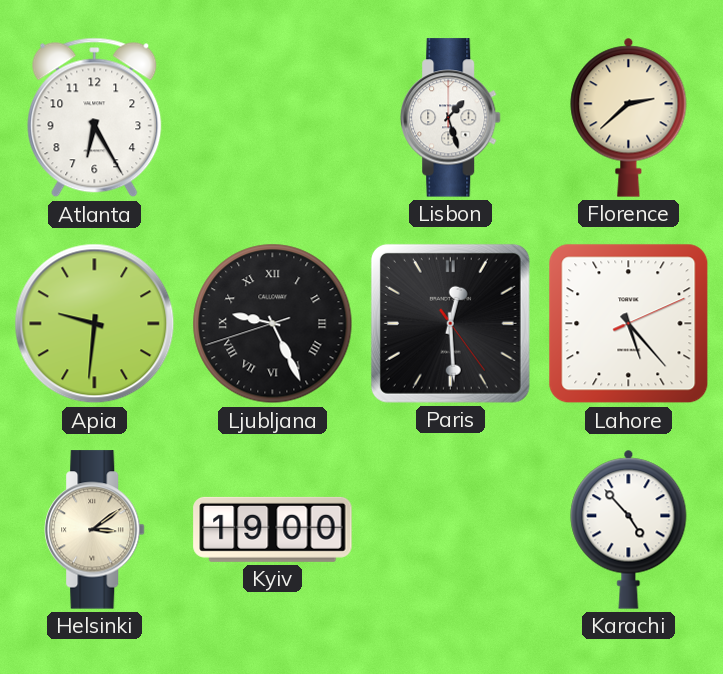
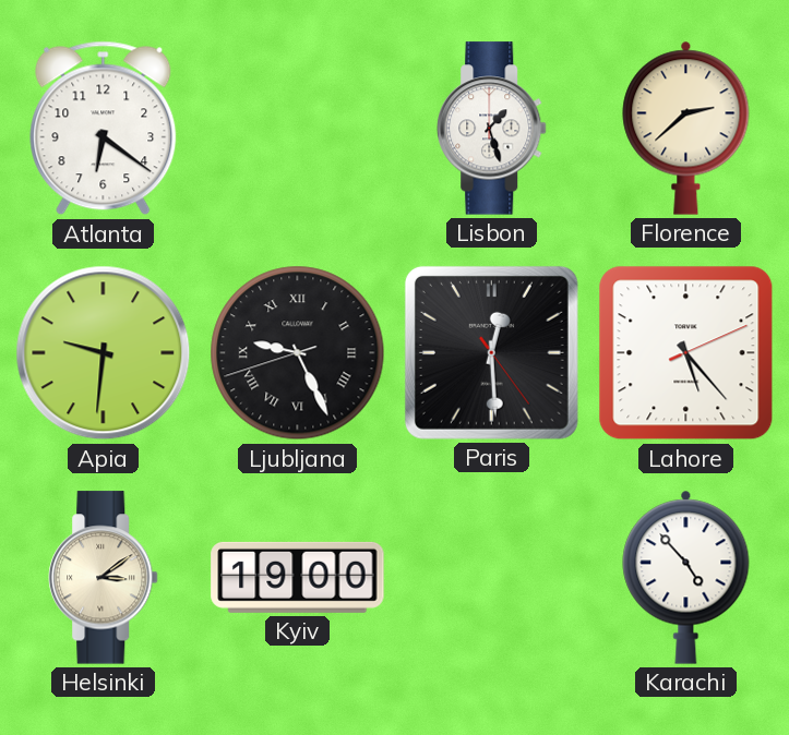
Atlanta: 6:25 -> 6:21
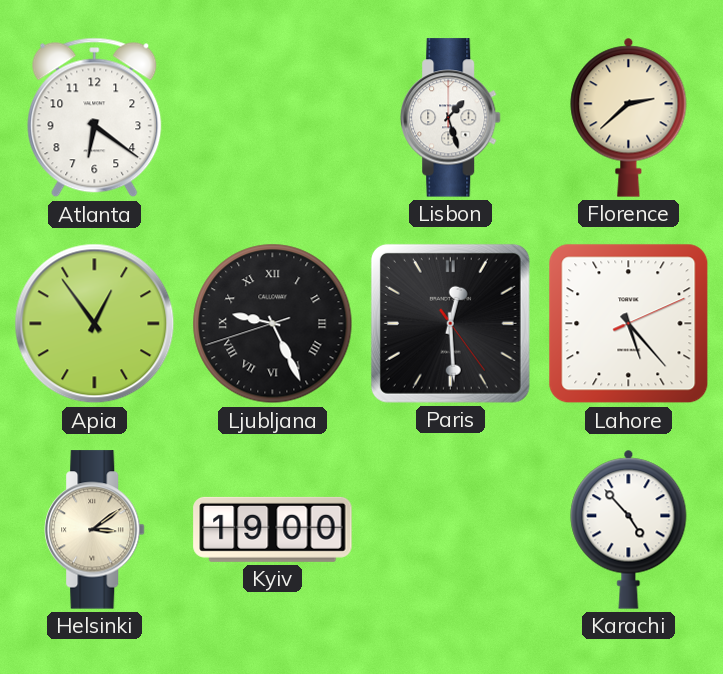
Apia: 9:31 -> 12:54
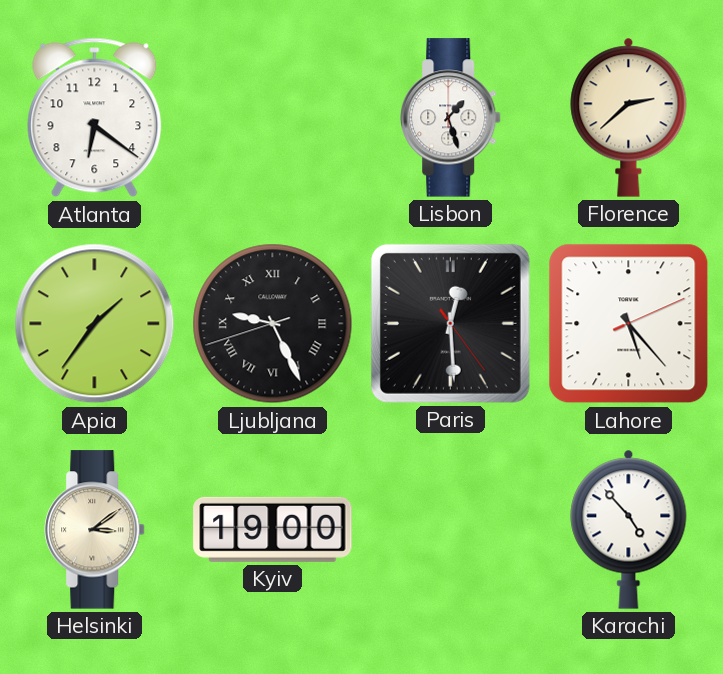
Apia: 12:54 -> 1:36
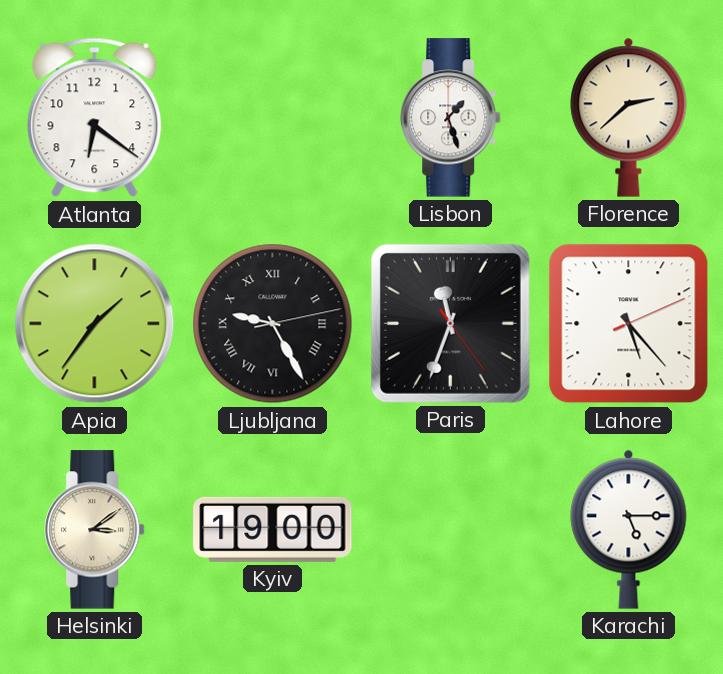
Ljubljana: 9:25:42 -> 9:25:13
Paris: 12:29 -> 11:33
Karachi: 4:53 -> 5:15
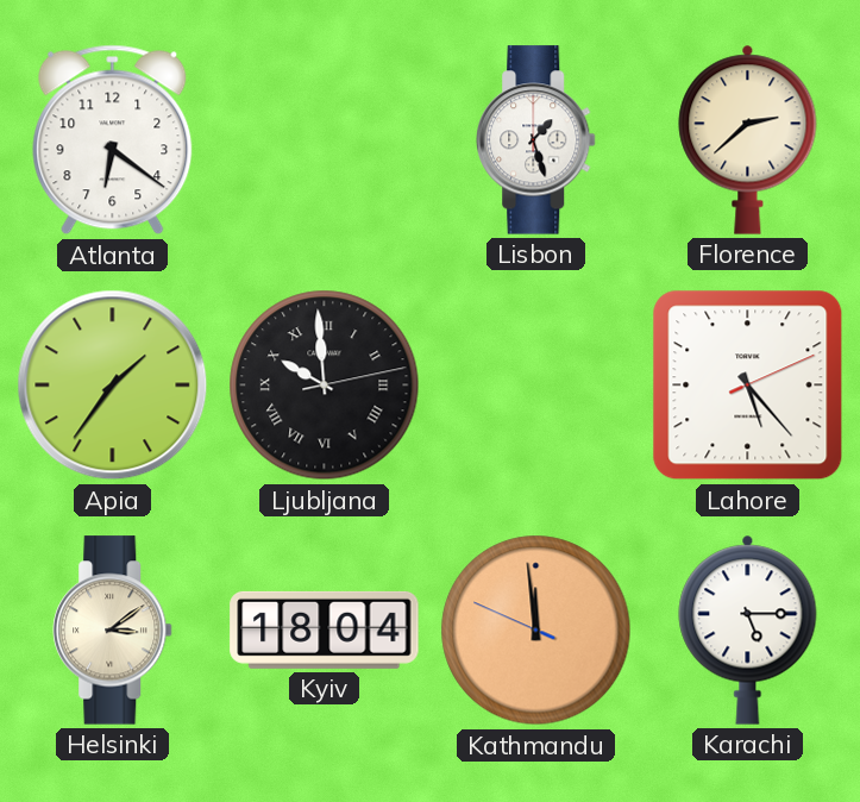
Ljubljana: 9:25 -> 9:59
Paris: 11:33 -> none
Kyiv: 19:00 -> 18:04
Kathmandu: none -> 11:58
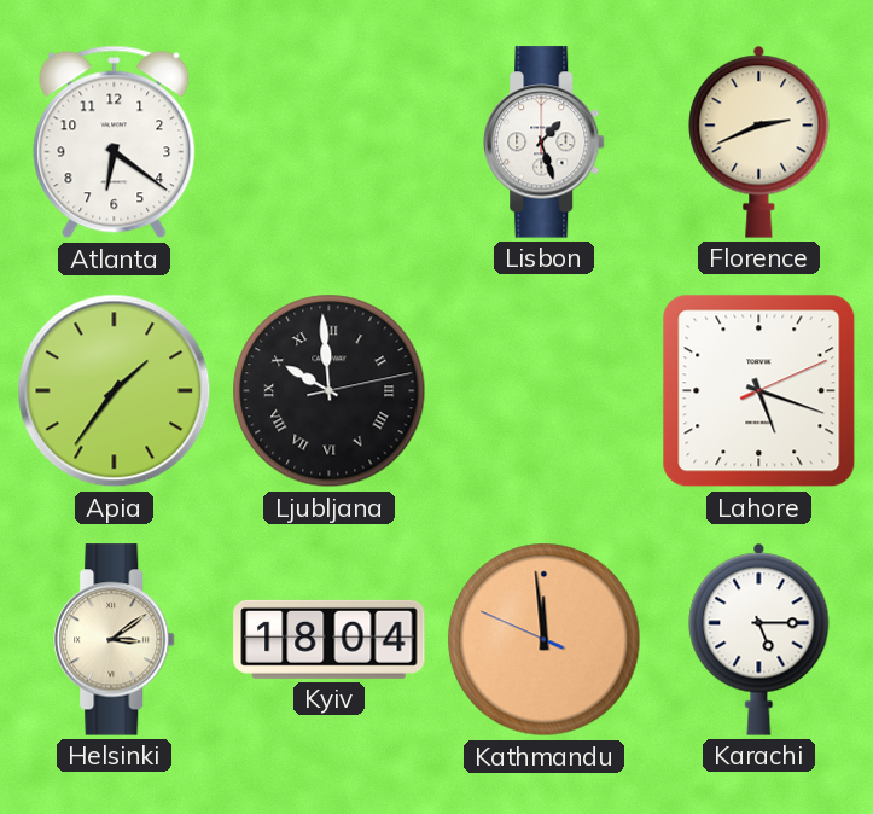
Florence: 2:38 -> 2:41
Lahore: 5:23 -> 5:18
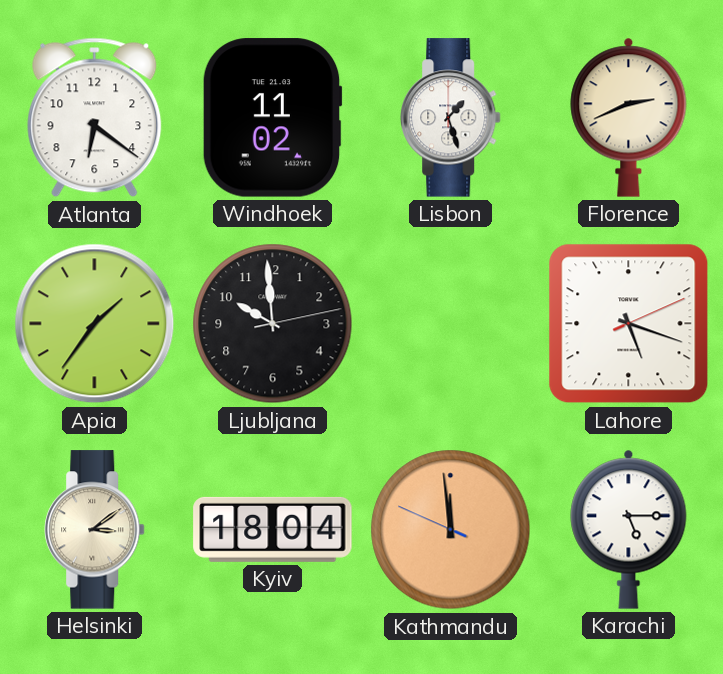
Windhoek: none -> 11:02
Ljubljana numerals: Roman -> Arabic
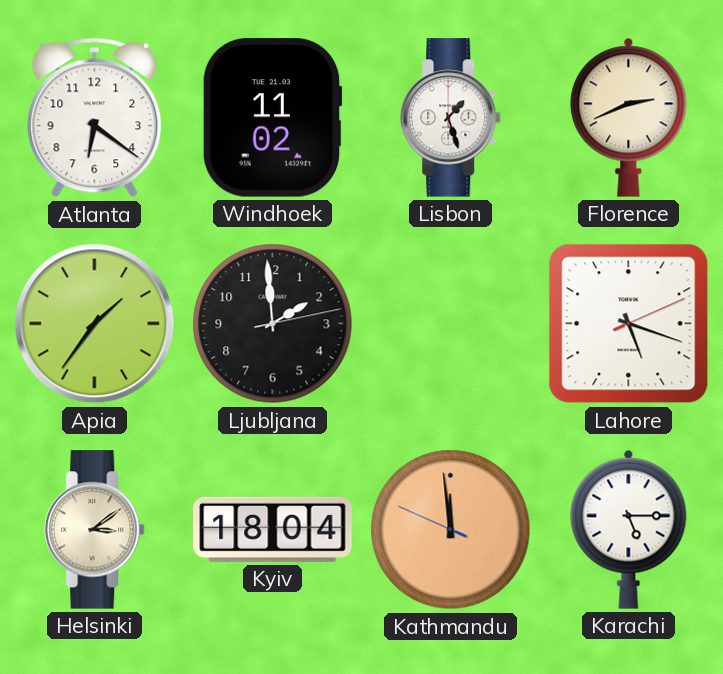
Ljubljana: 9:59 -> 1:59
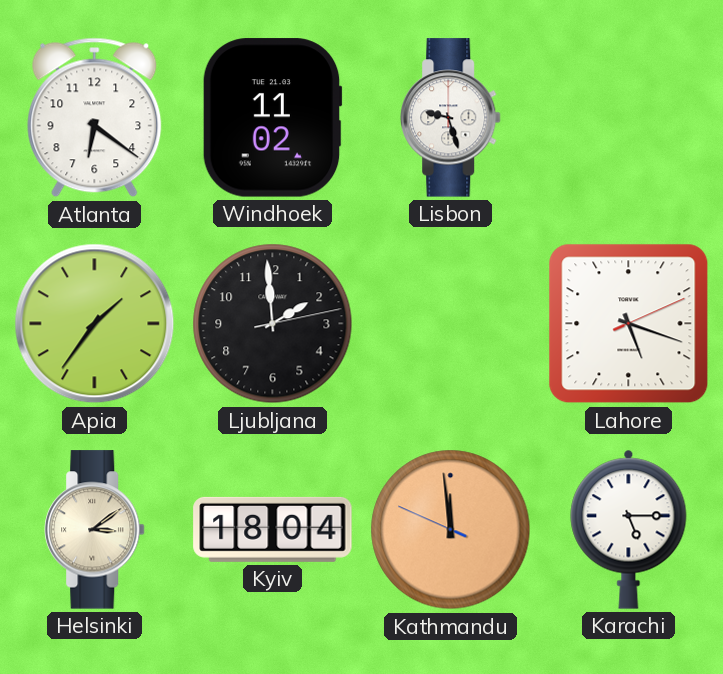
Lisbon: 1:27 -> 9:27
Florence: 2:41 -> none
